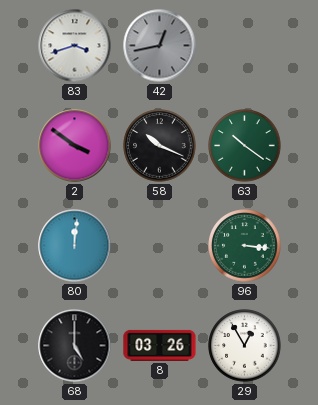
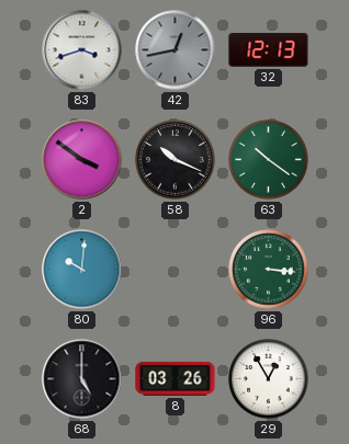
32: none -> 12:13
80: 12:01 -> 10:01
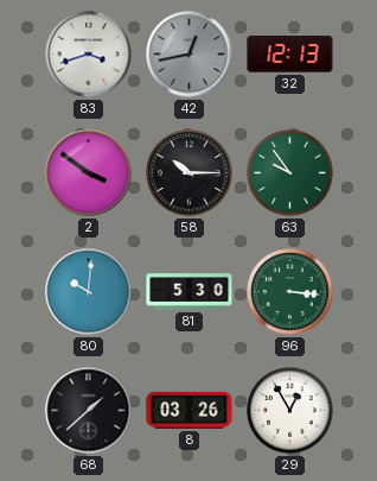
58: 10:19 -> 10:15
63: 10:21 -> 9:54
81: none -> 5:30
68: 5:00 -> 1:38
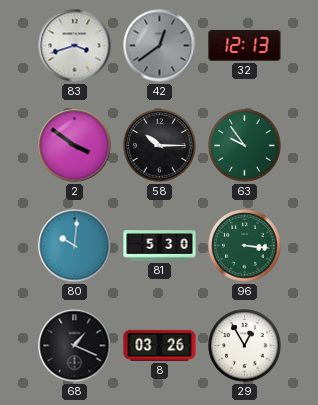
42: 12:43 -> 12:39
68: 1:38 -> 1:19
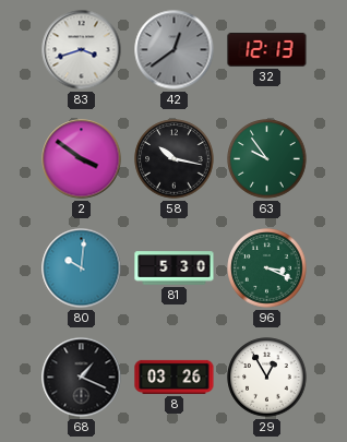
58: 10:15 -> 10:17
96: 3:16 -> 3:19
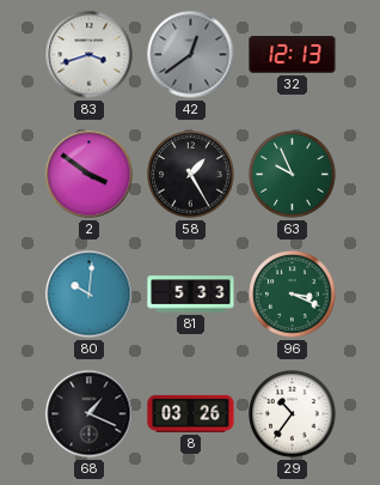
58: 10:17 -> 1:25
63: 9:54 -> 9:56
81: 5:30 -> 5:33
29: 12:55 -> 10:36
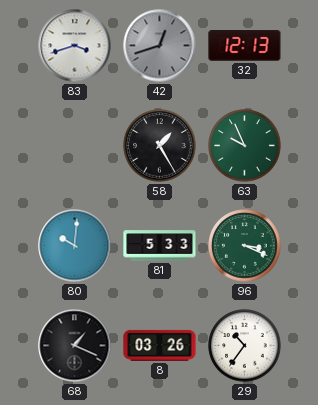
42: 12:39 -> 12:42
2: 3:51 -> none
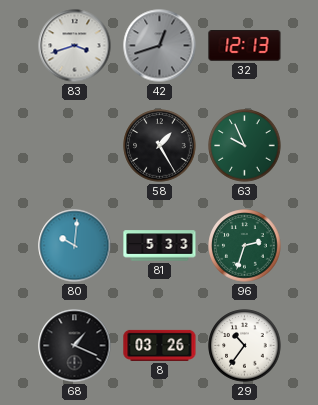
96: 3:19 -> 2:33
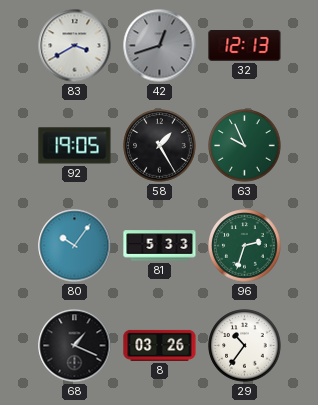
83: 3:42 -> 3:40
92: none -> 19:05
80: 10:01 -> 10:06
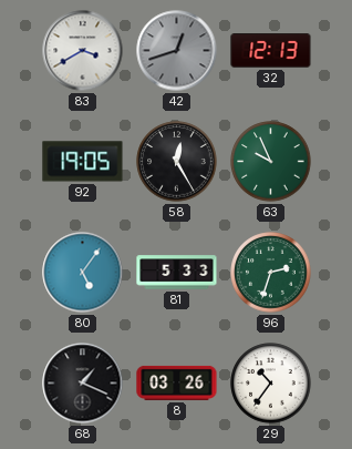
58: 1:25 -> 12:25
80: 10:06 -> 5:06
